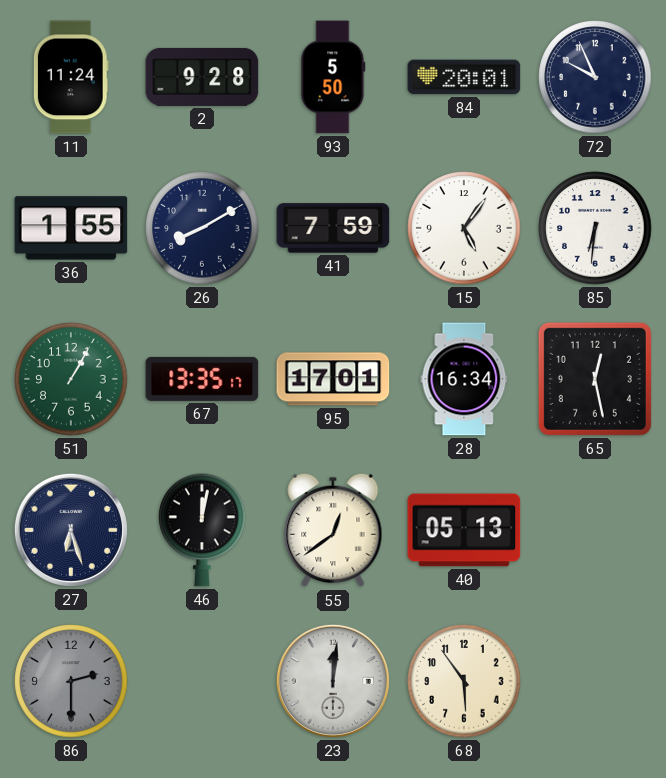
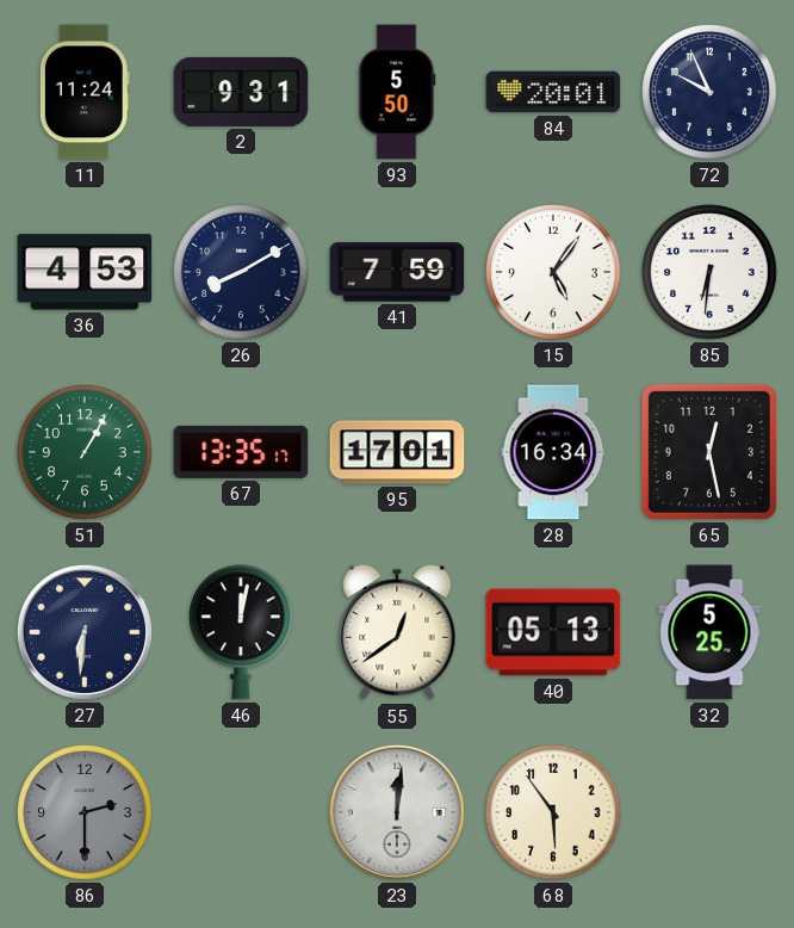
2: 9:28 -> 9:31
36: 1:55 -> 4:53
27: 6:27 -> 6:31
32: none -> 5:25
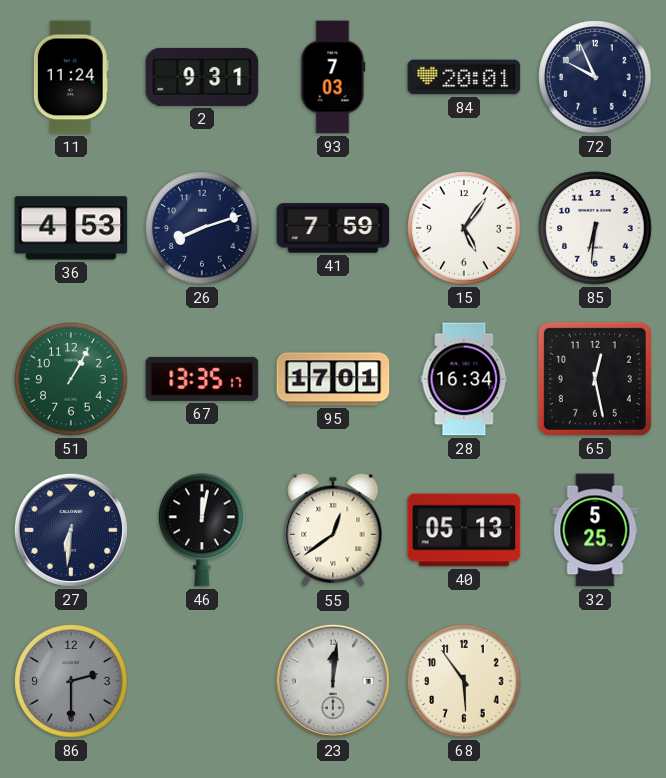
93: 5:50 -> 7:03
26: 8:10 -> 8:12
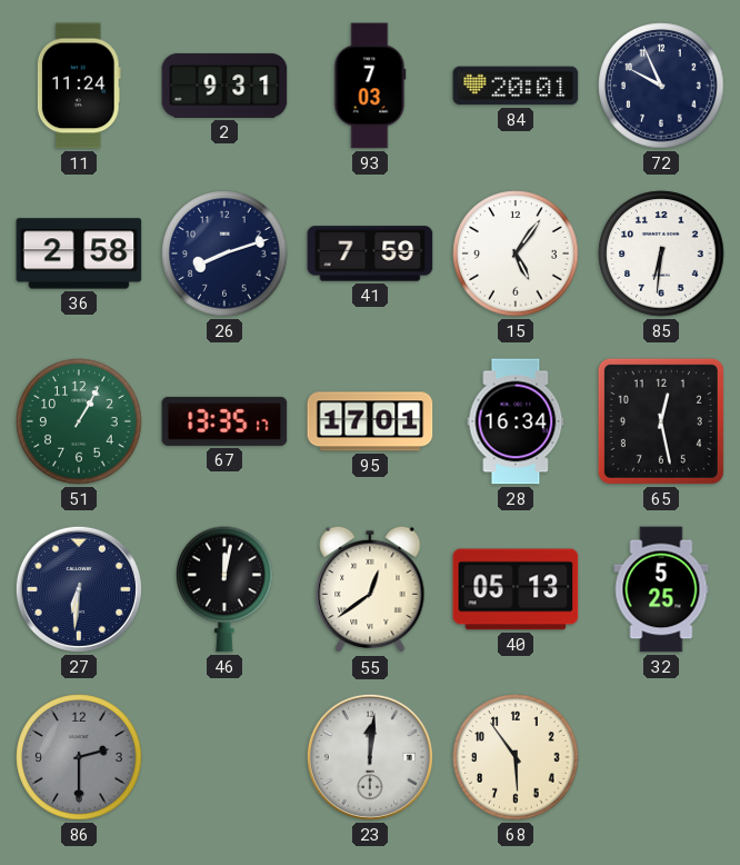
36: 4:53 -> 2:58
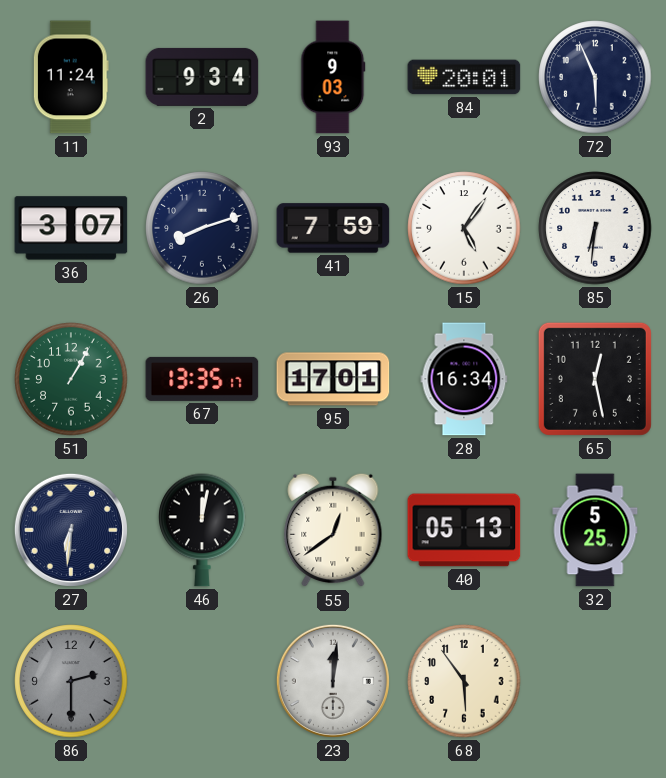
2: 9:31 -> 9:34
93: 7:03 -> 9:03
72: 9:56 -> 5:56
36: 2:58 -> 3:07
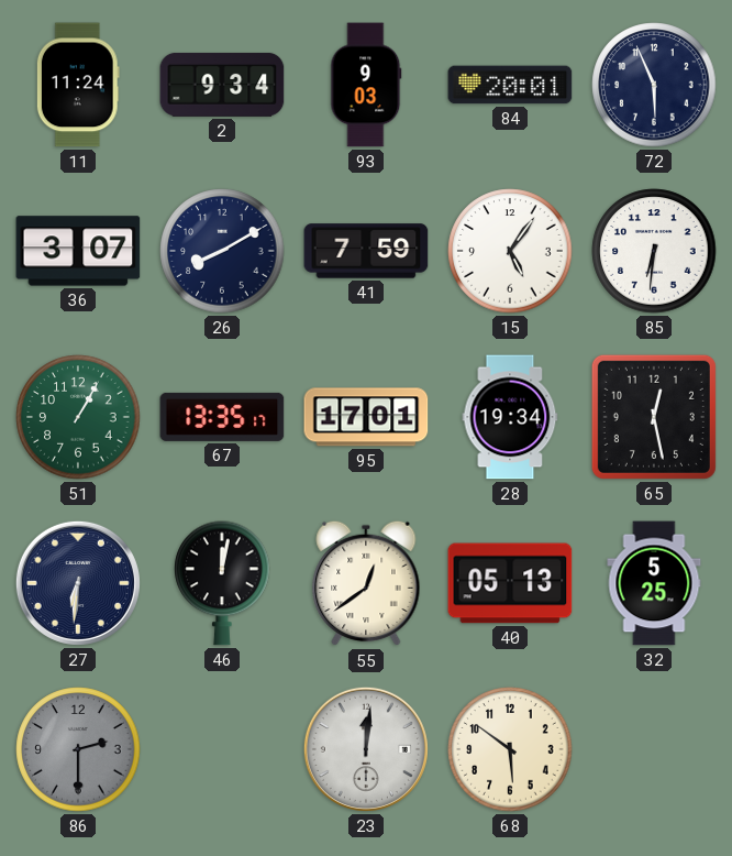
26: 8:12 -> 8:10
28: 16:34 -> 19:34
68: 5:54 -> 5:51
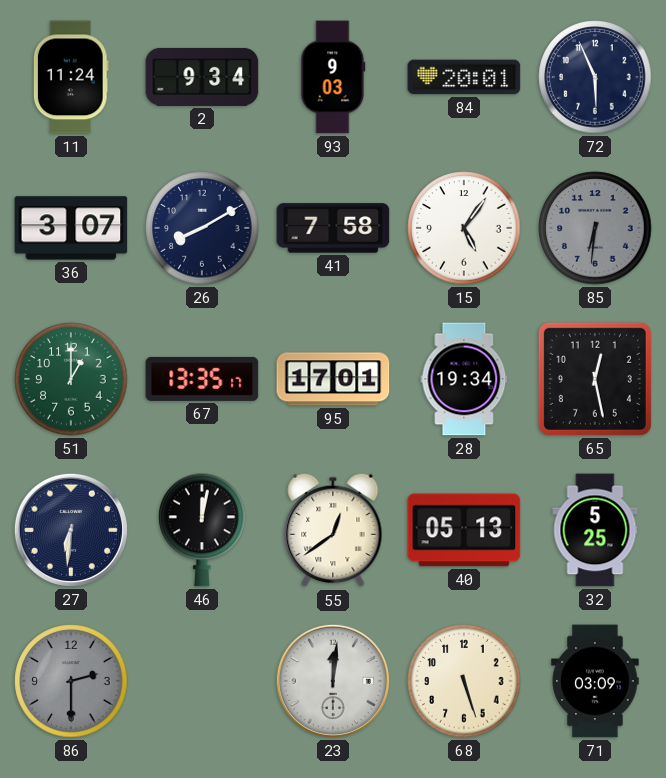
41: 7:59 -> 7:58
85 dial: white -> grey
51: 1:05 -> 1:00
68: 5:51 -> 5:27
71: none -> 03:09
